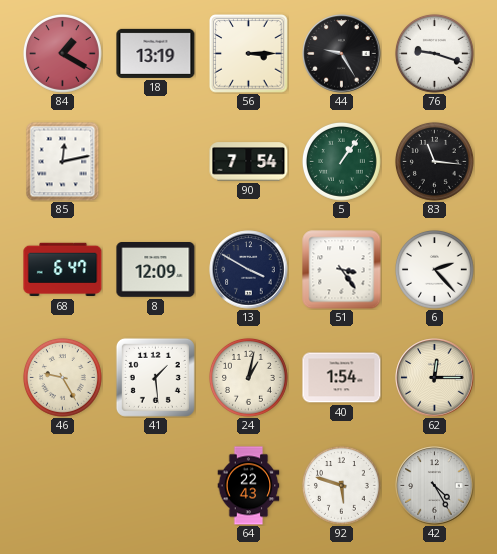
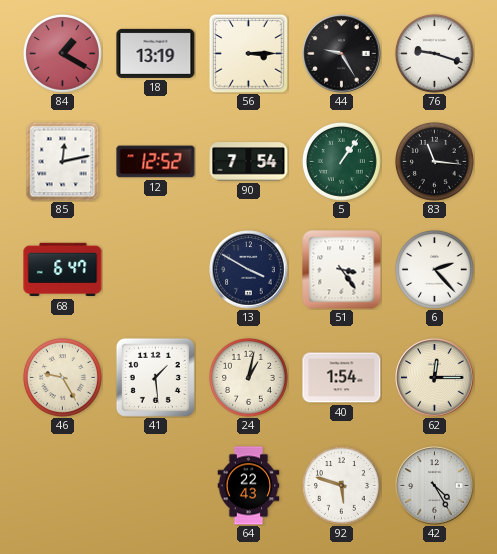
12: none -> 12:52
8: 12:09 -> none
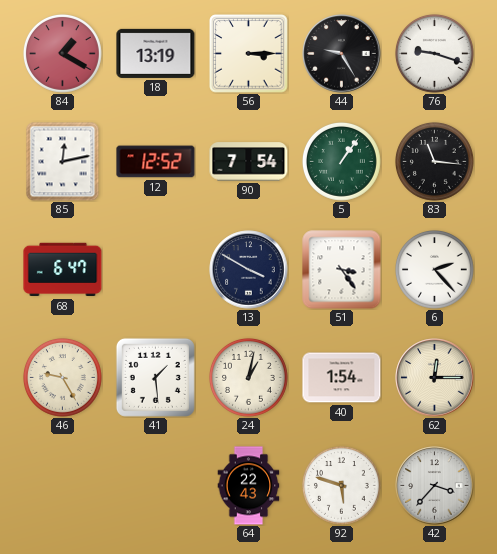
42: 4:25 -> 3:37
